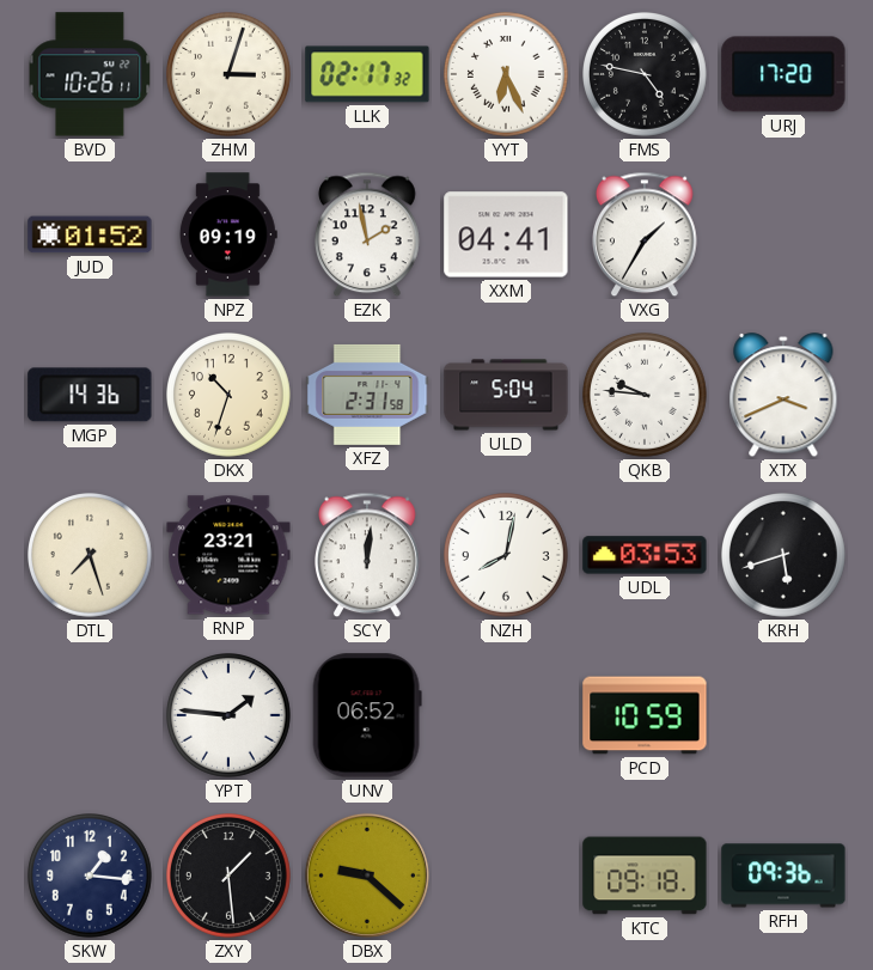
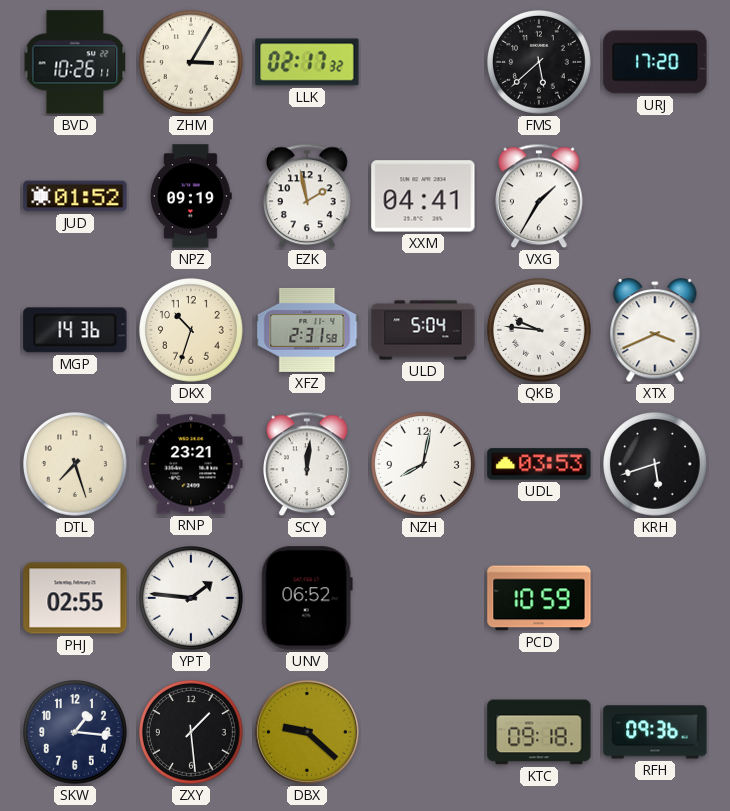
ZHM: 3:03 -> 3:05
YYT: 6:26 -> none
FMS: 4:47 -> 5:38
PHJ: none -> 02:55
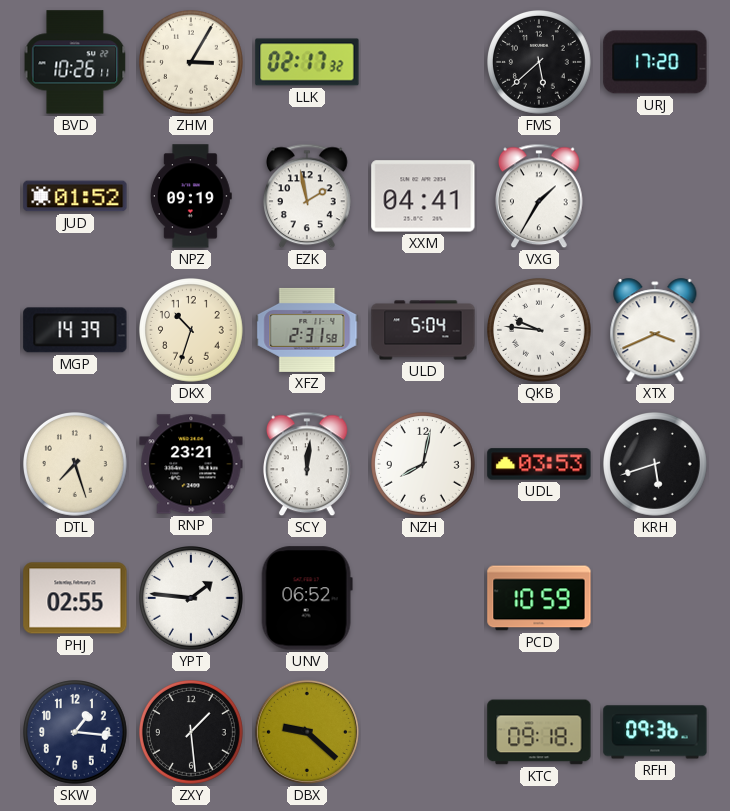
MGP: 14:36 -> 14:39
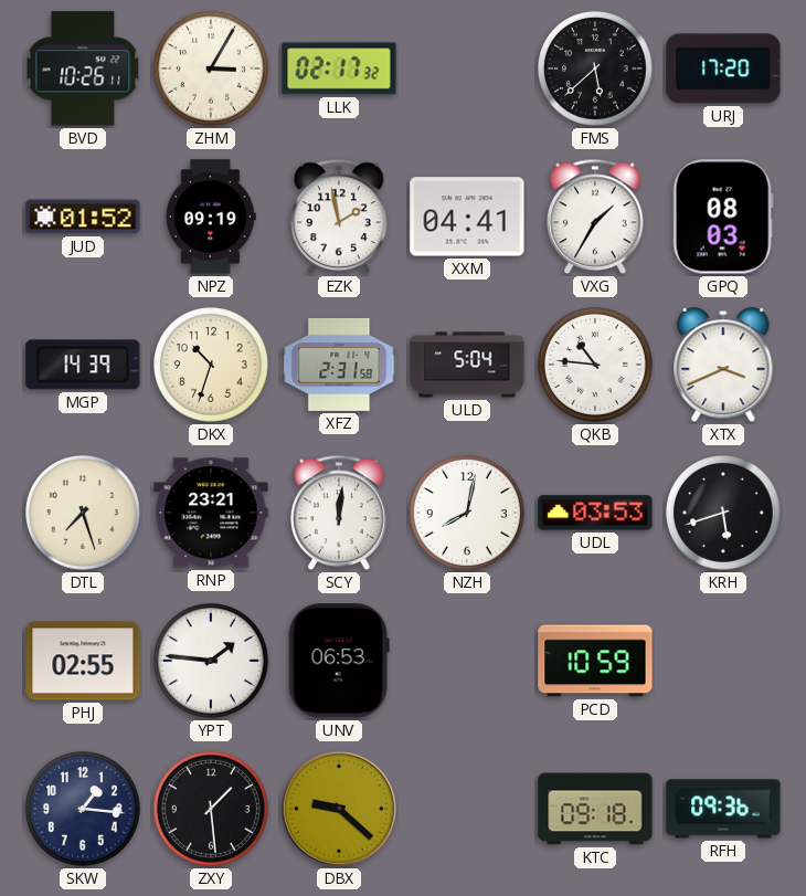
GPQ: none -> 08:03
QKB: 9:46 -> 10:46
UNV: 06:52 -> 06:53
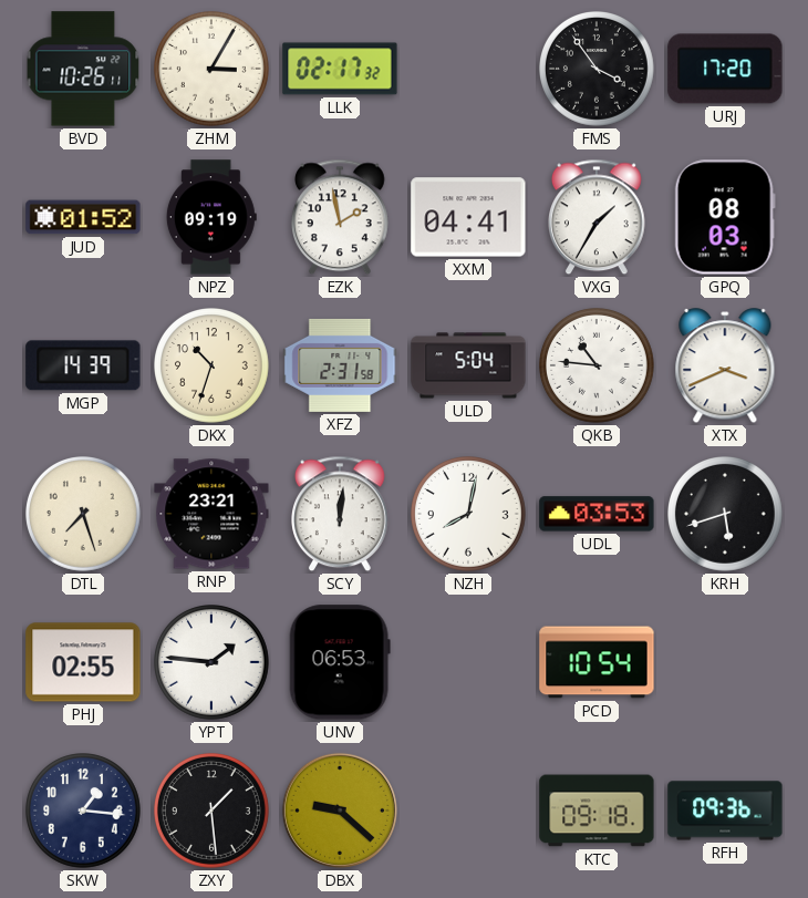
FMS: 5:38 -> 3:54
PCD: 10:59 -> 10:54
